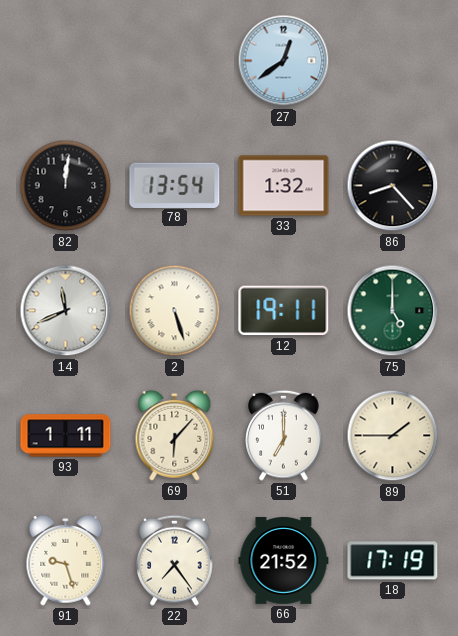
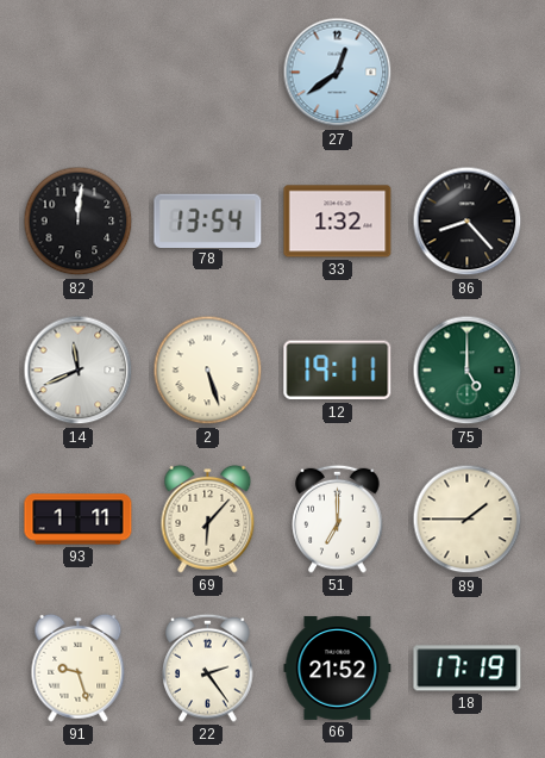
22: 7:24 -> 2:24
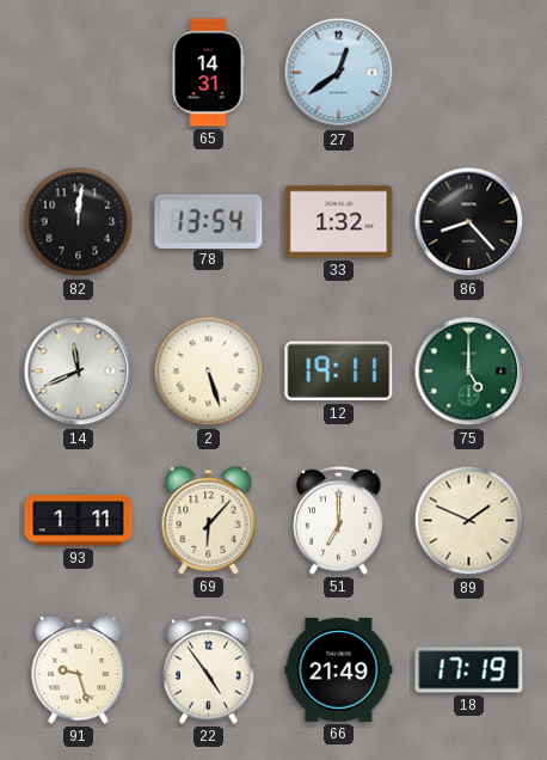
65: none -> 14:31
89: 1:45 -> 1:49
22: 2:24 -> 4:54
66: 21:52 -> 21:49
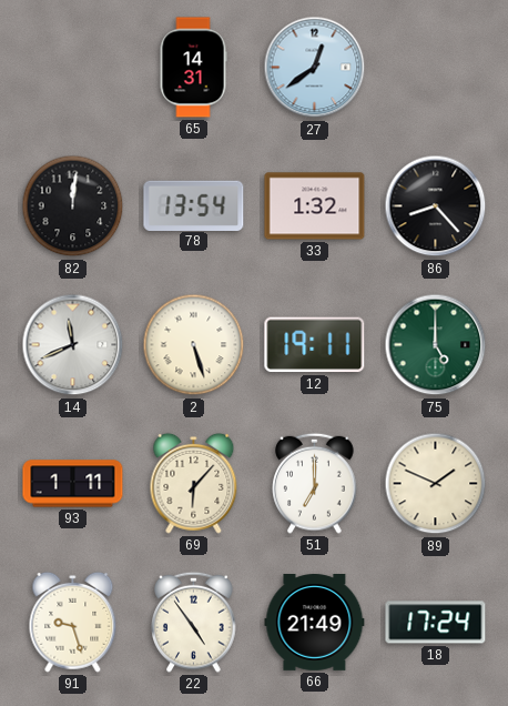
18: 17:19 -> 17:24
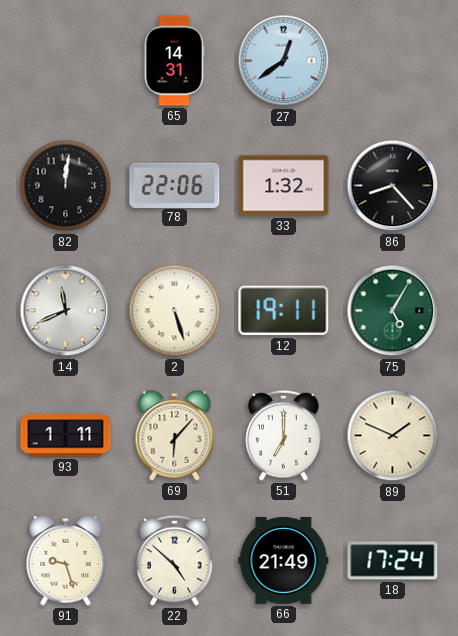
78: 13:54 -> 22:06
75: 5:00 -> 5:05
22: 4:54 -> 4:52
